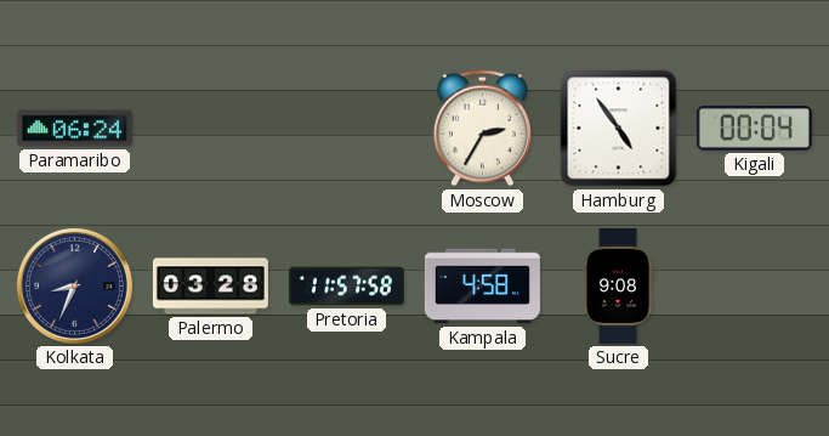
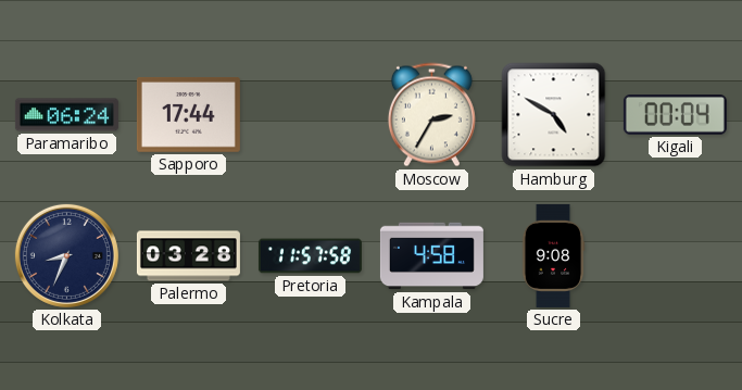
Sapporo: none -> 17:44
Hamburg: 4:54 -> 4:50
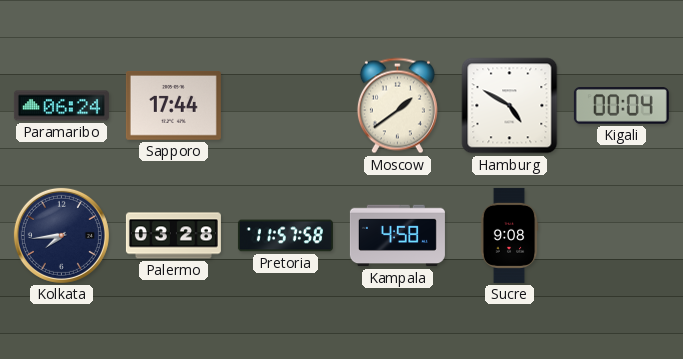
Moscow: 2:35 -> 1:39
Kolkata: 8:34 -> 7:44
